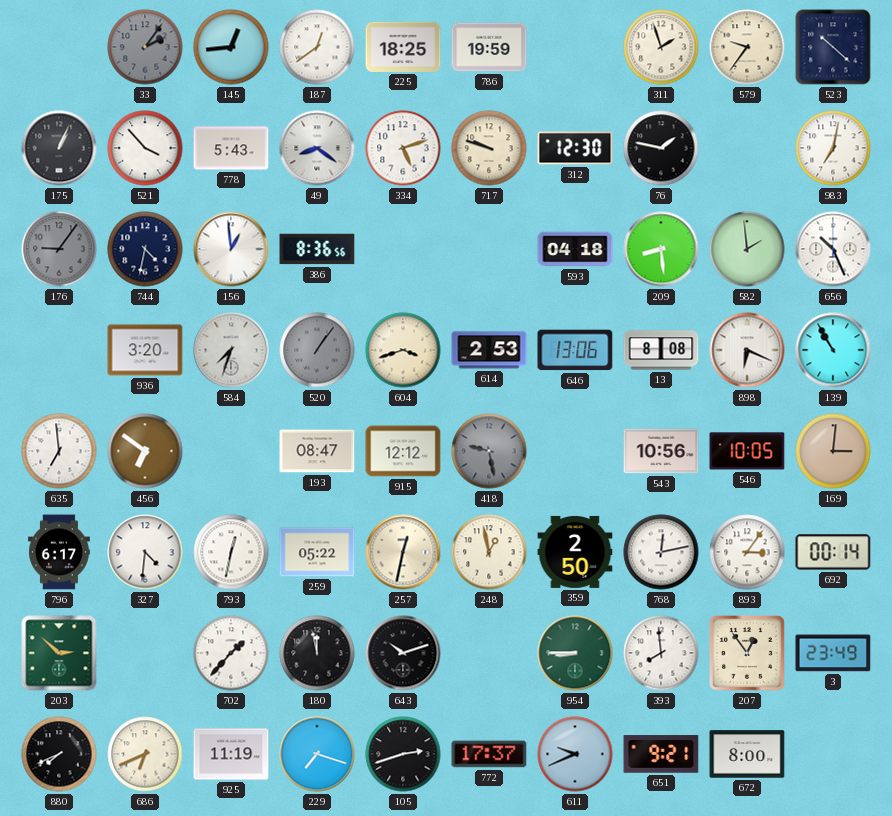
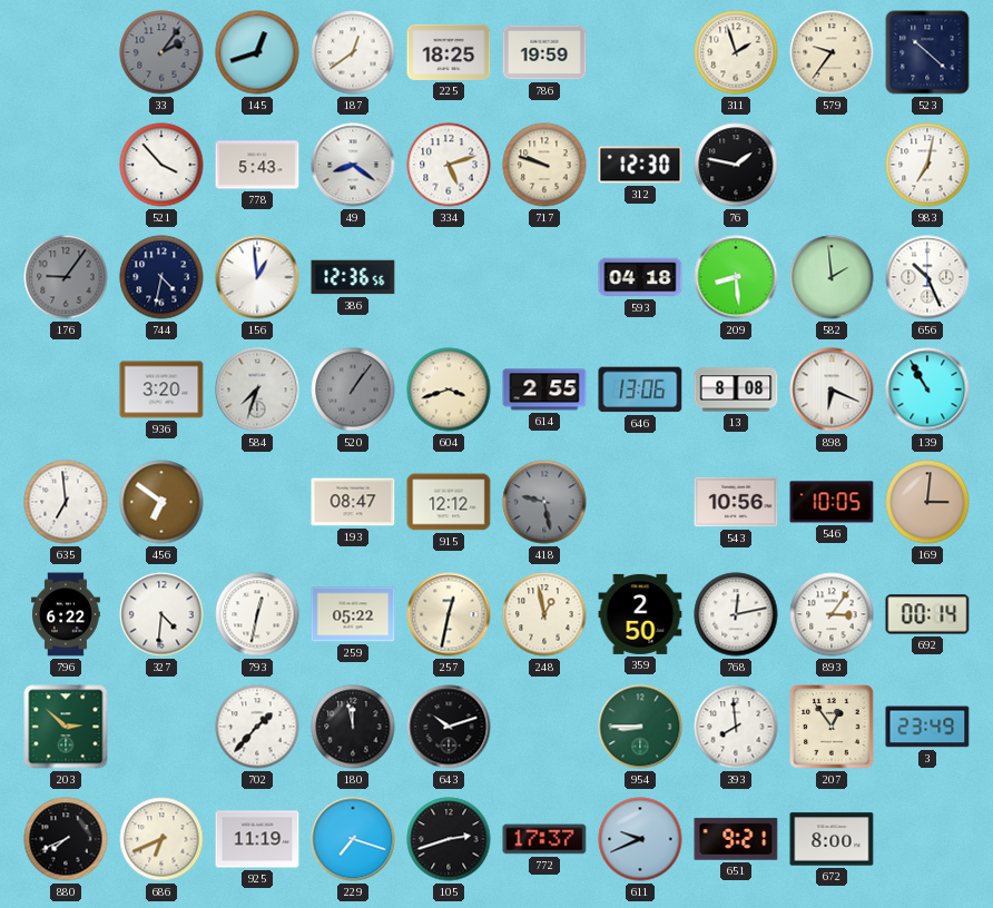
145: 12:44 -> 12:42
175: 1:04 -> none
386: 8:36 -> 12:36
614: 2:53 -> 2:55
796: 6:17 -> 6:22
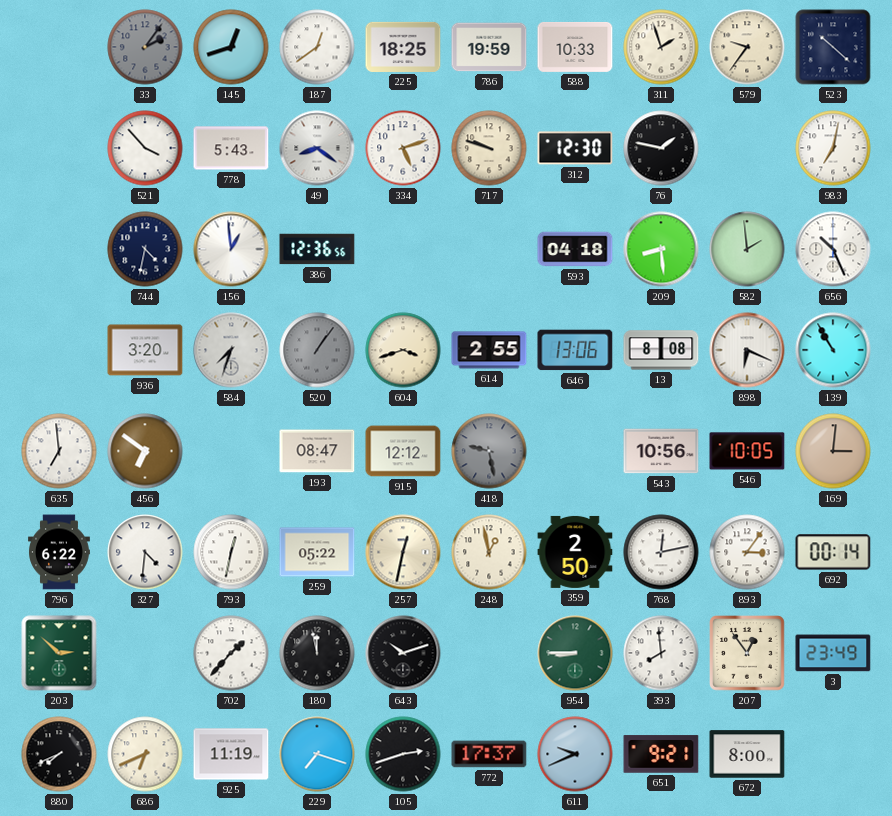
588: none -> 10:33
176: 9:06 -> none
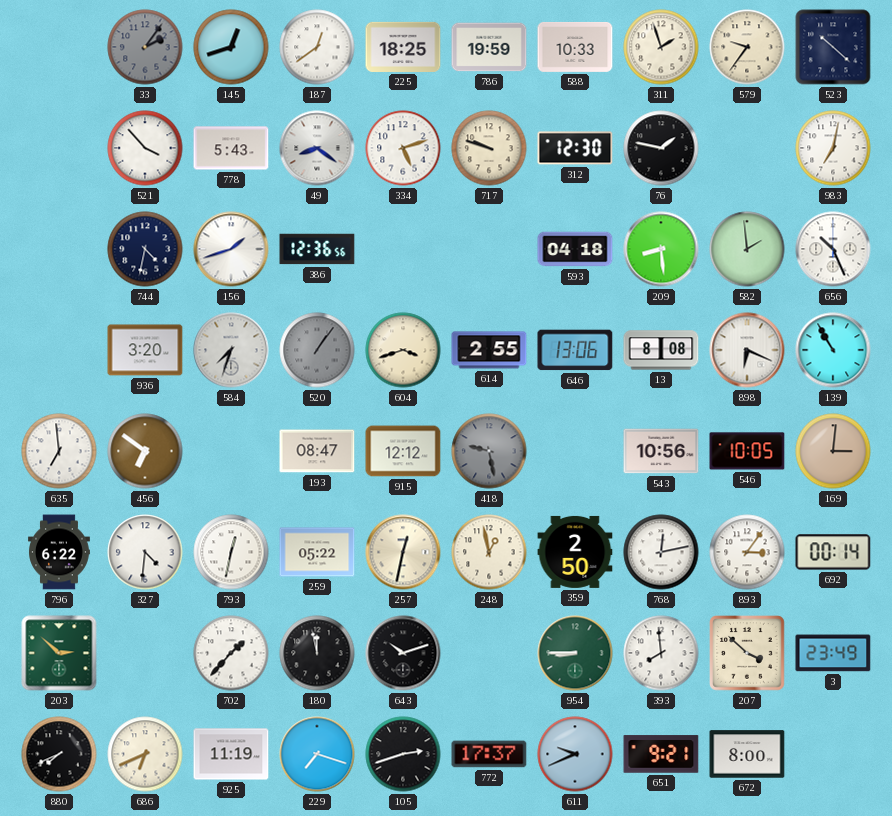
156: 12:59 -> 1:42
207: 12:54 -> 3:52
